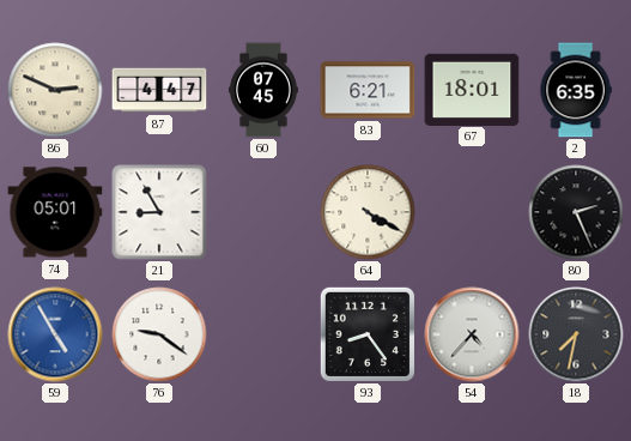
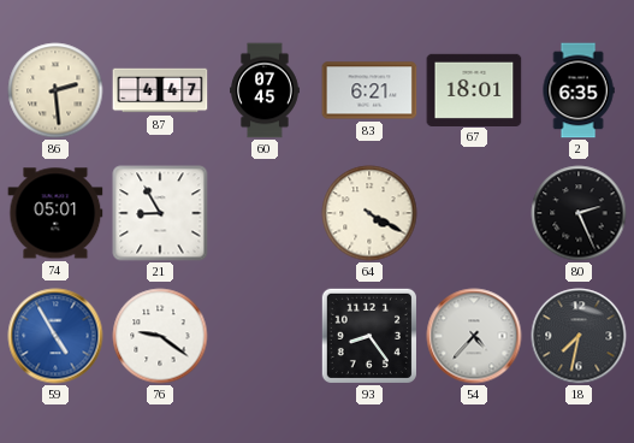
86: 2:49 -> 2:29
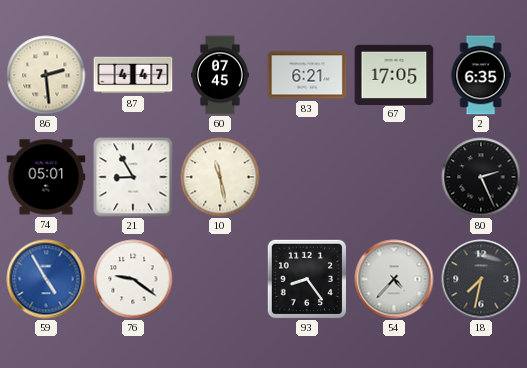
67: 18:01 -> 17:05
10: none -> 11:28
64: 4:20 -> none
